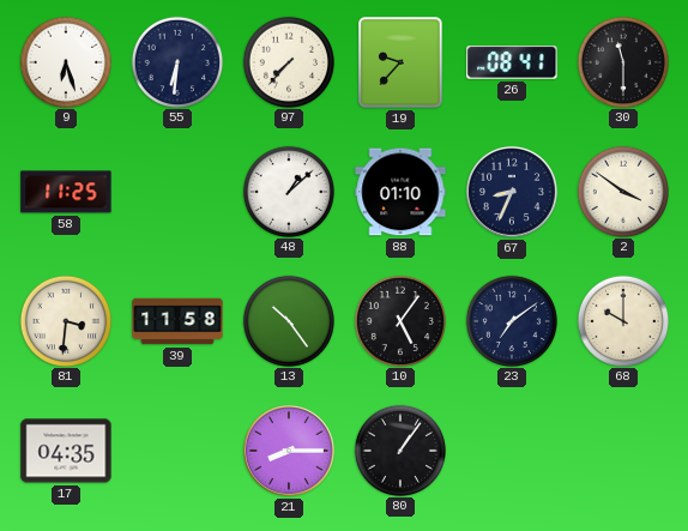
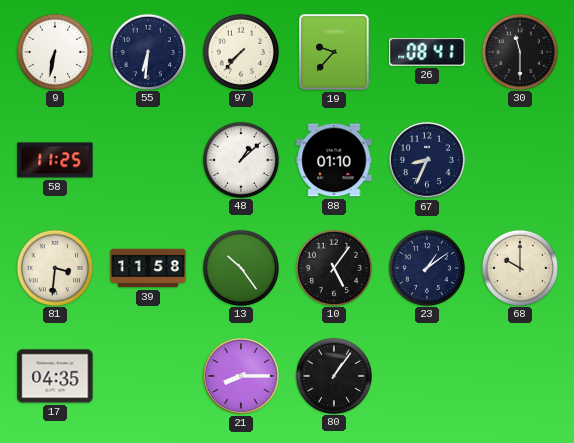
9: 6:27 -> 6:32
2: 3:51 -> none
23: 7:09 -> 1:09
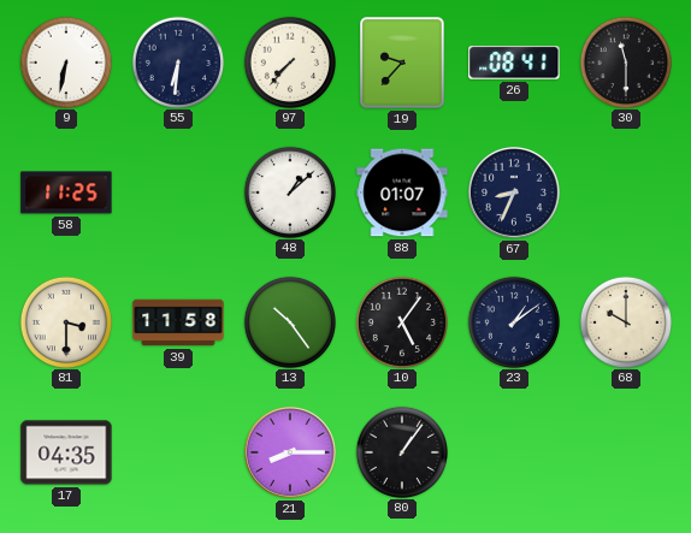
88: 01:10 -> 01:07
81: 3:31 -> 3:30
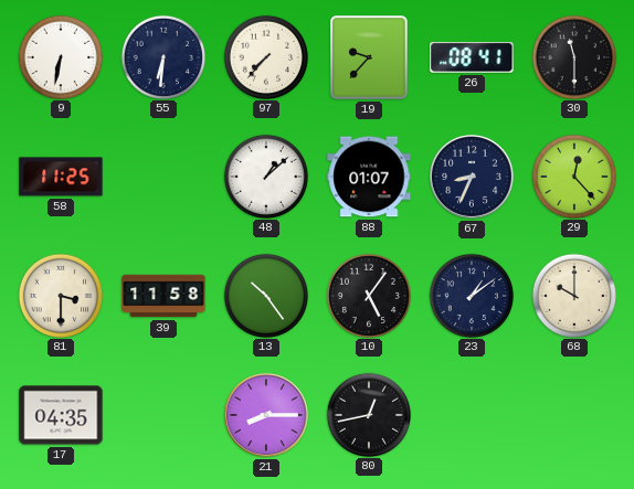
29: none -> 12:23
80: 1:06 -> 12:43
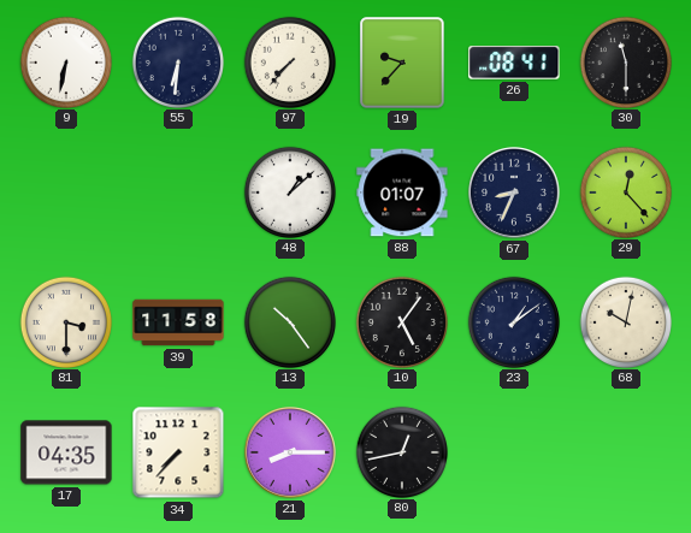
58: 11:25 -> none
68: 10:00 -> 10:02
34: none -> 7:37
